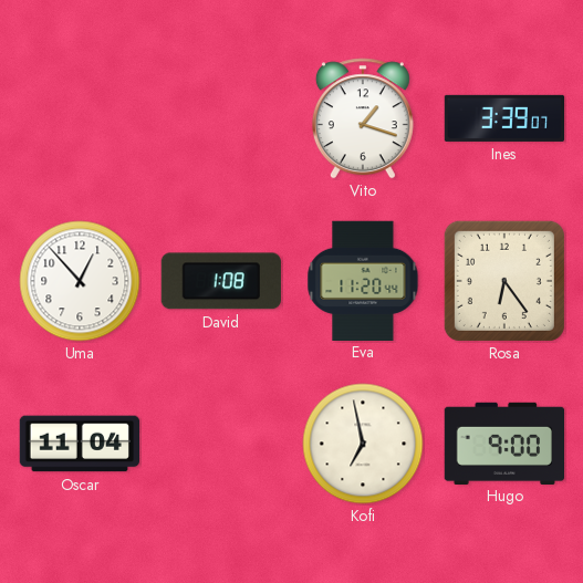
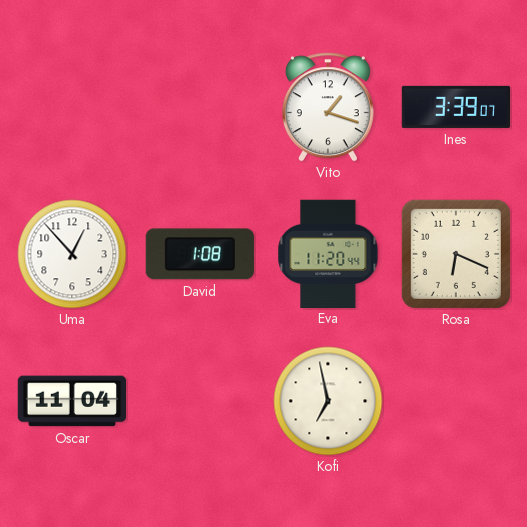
Rosa: 6:24 -> 6:19
Hugo: 9:00 -> none
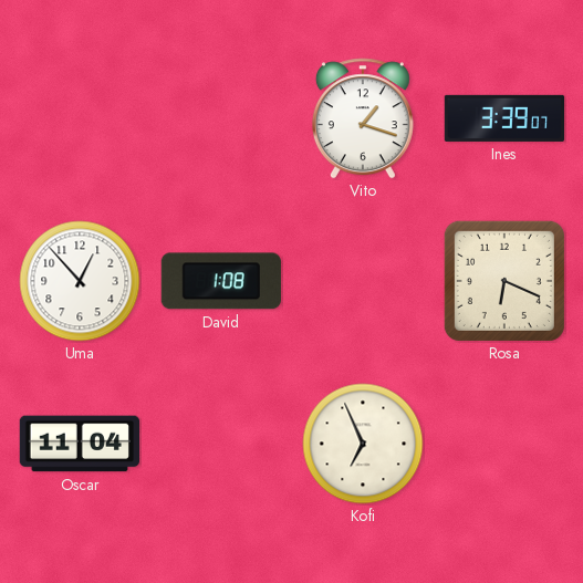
Eva: 11:20 -> none
Kofi: 6:58 -> 6:56
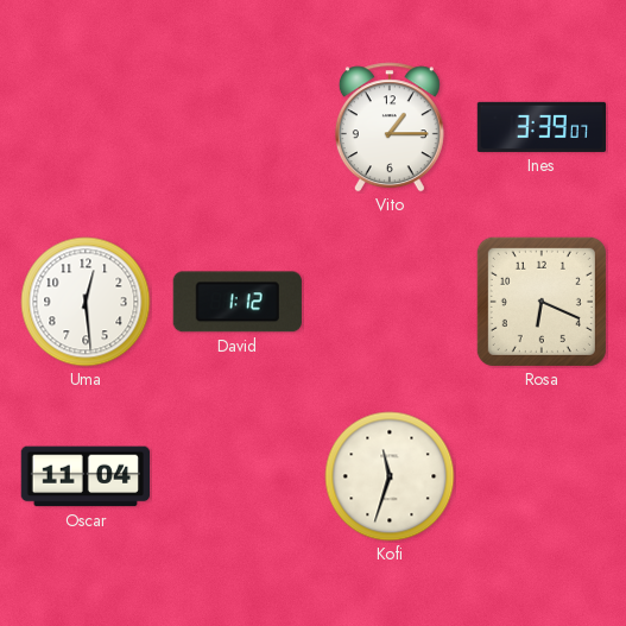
Vito: 1:18 -> 1:15
Uma: 12:53 -> 12:29
David: 1:08 -> 1:12
Kofi: 6:56 -> 11:33
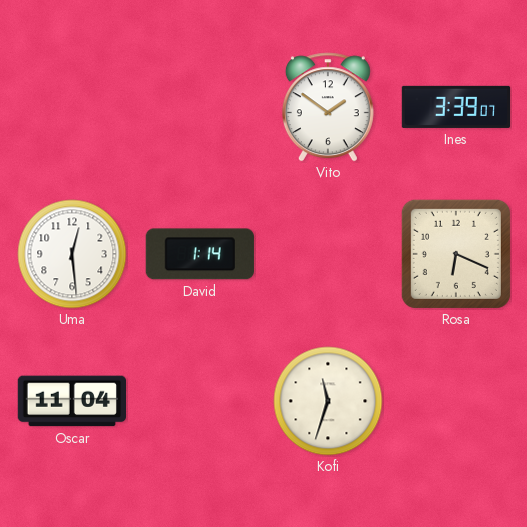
Vito: 1:15 -> 1:51
David: 1:12 -> 1:14
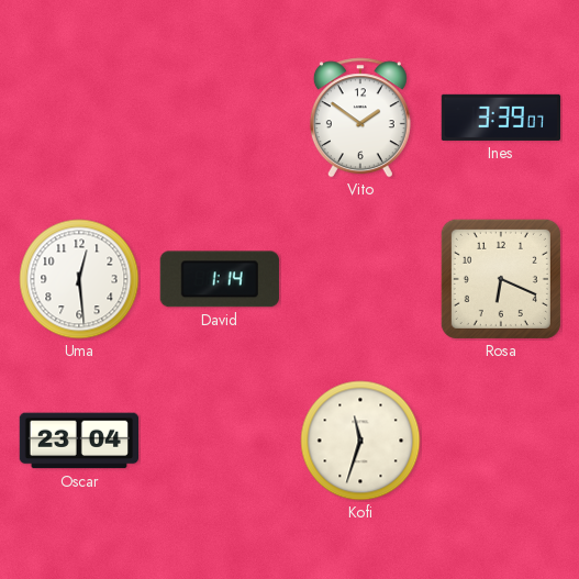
Oscar: 11:04 -> 23:04
